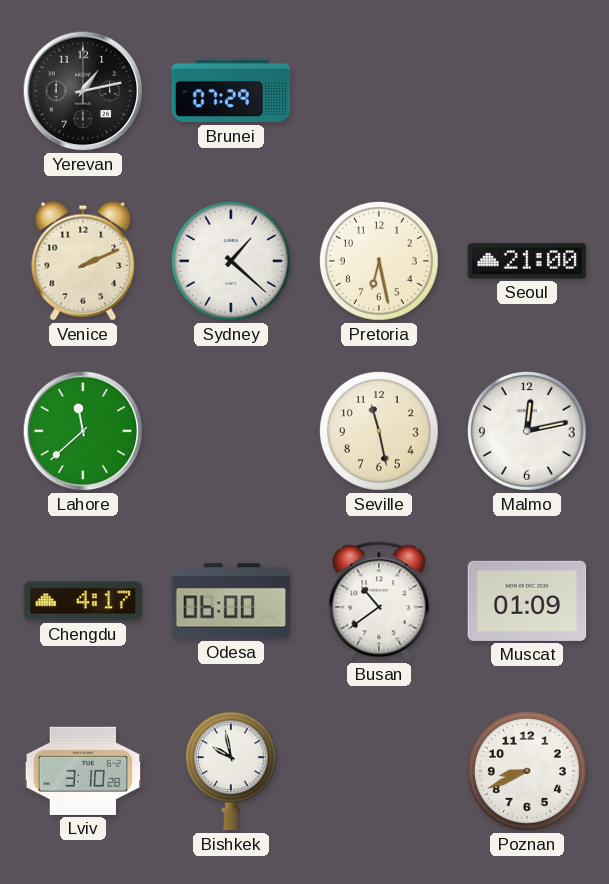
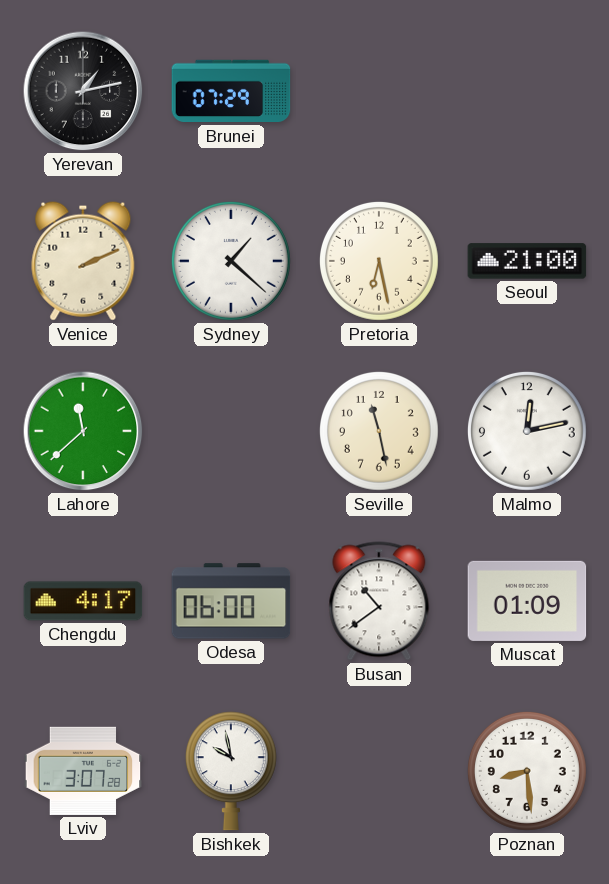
Lviv: 3:10 -> 3:07
Poznan: 8:41 -> 8:29
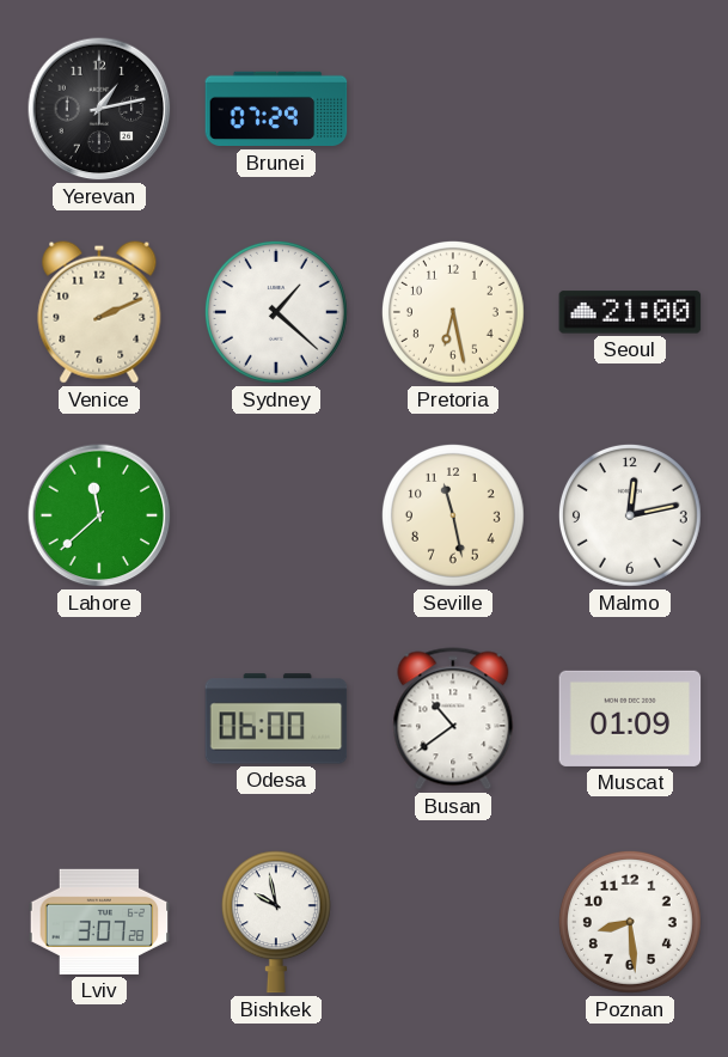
Chengdu: 4:17 -> none
